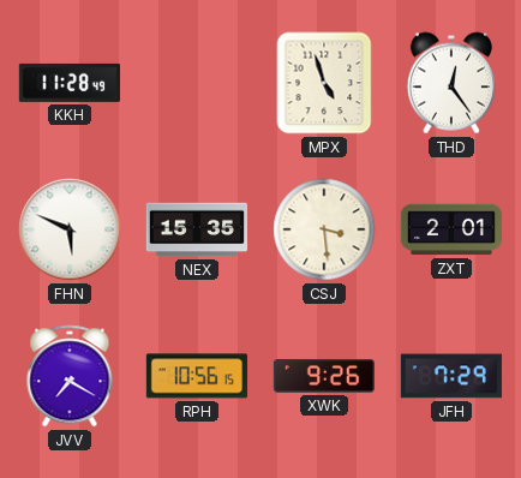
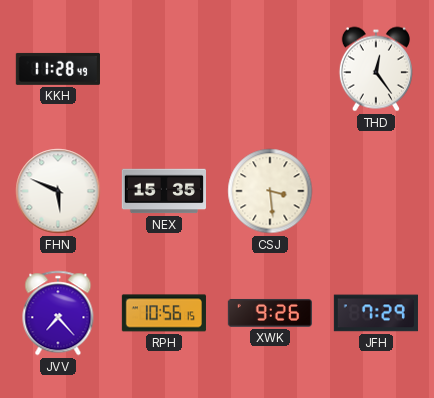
MPX: 4:57 -> none
ZXT: 2:01 -> none
JVV: 7:20 -> 7:23
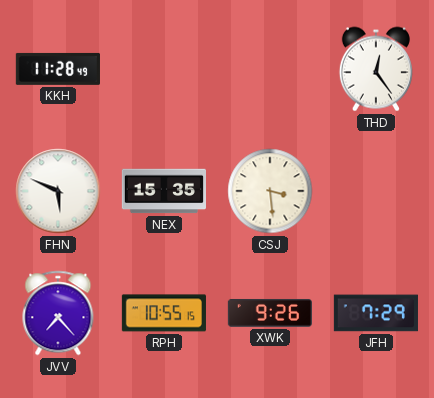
RPH: 10:56 -> 10:55
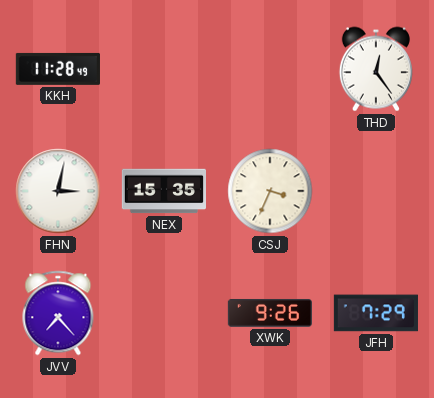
FHN: 5:49 -> 3:02
CSJ: 3:29 -> 3:34
RPH: 10:55 -> none
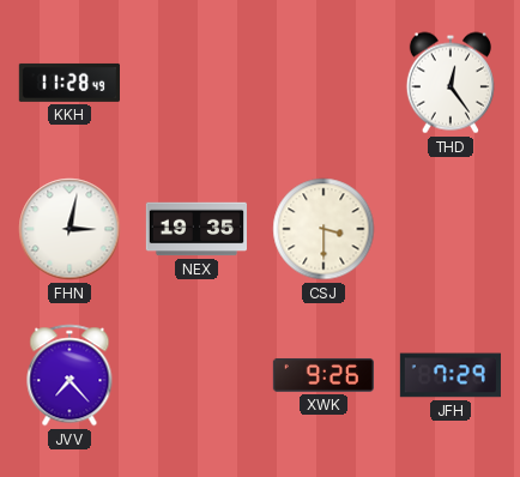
NEX: 15:35 -> 19:35
CSJ: 3:34 -> 3:30
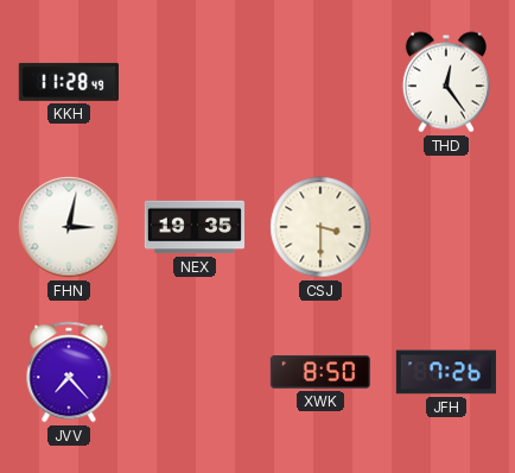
XWK: 9:26 -> 8:50
JFH: 7:29 -> 7:26
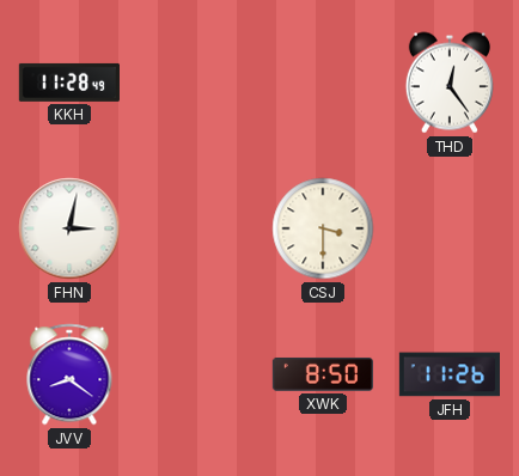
NEX: 19:35 -> none
JVV: 7:23 -> 8:21
JFH: 7:26 -> 11:26
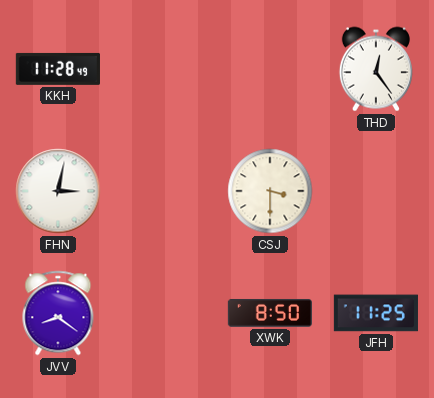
JFH: 11:26 -> 11:25
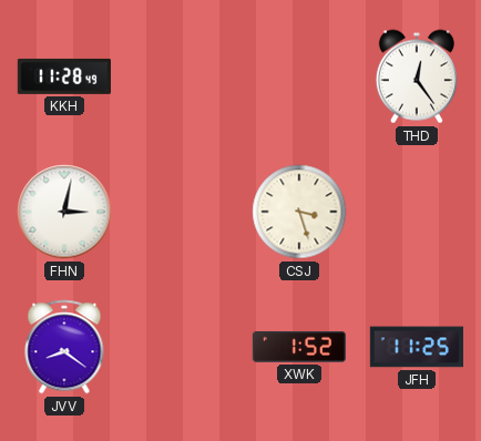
CSJ: 3:30 -> 3:27
XWK: 8:50 -> 1:52
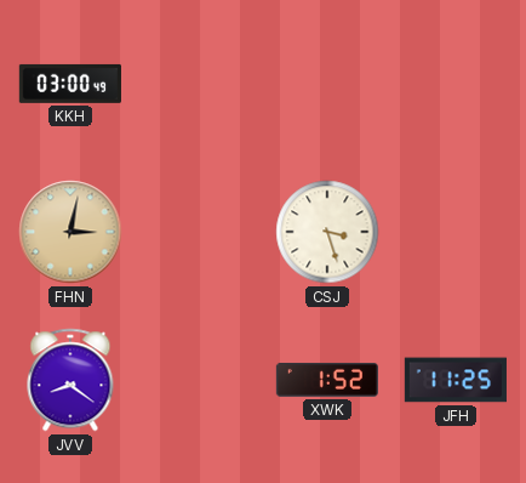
KKH: 11:28 -> 03:00
THD: 12:24 -> none
FHN dial: white -> champagne
